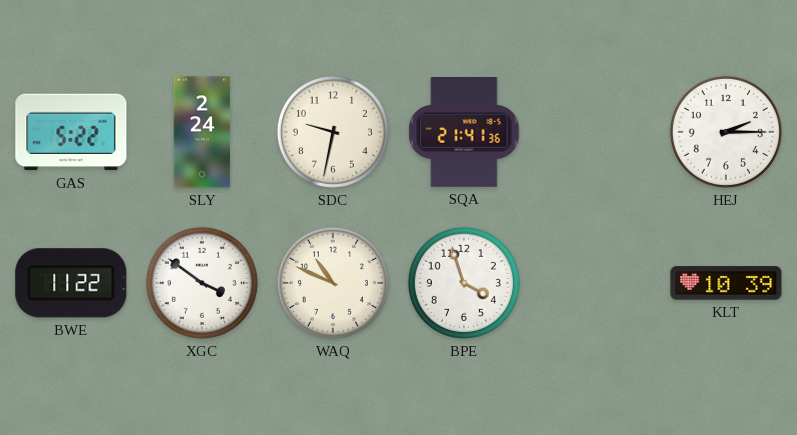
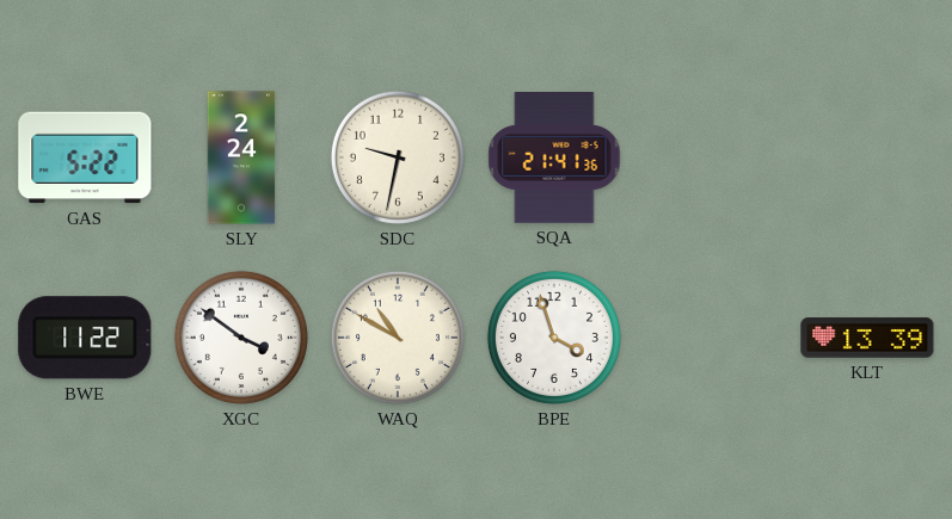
HEJ: 2:15 -> none
WAQ: 10:49 -> 10:50
KLT: 10:39 -> 13:39
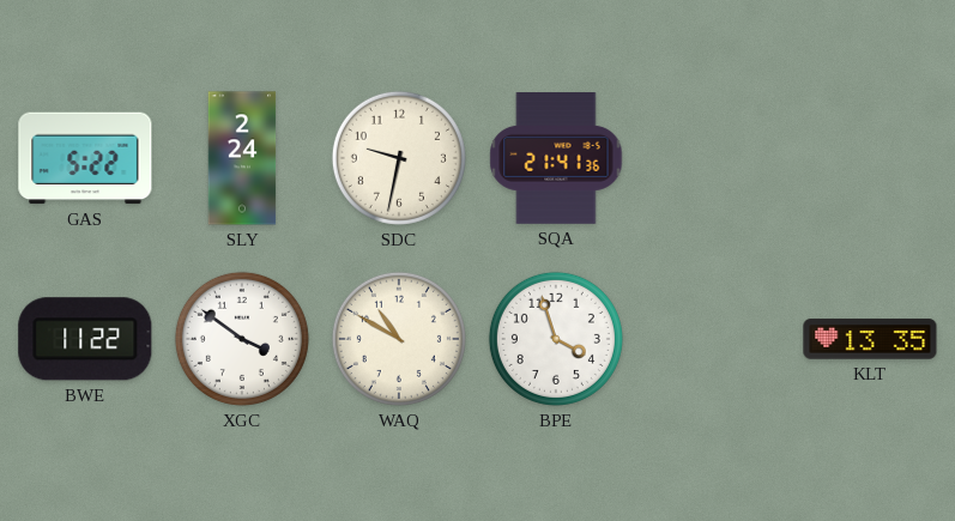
KLT: 13:39 -> 13:35
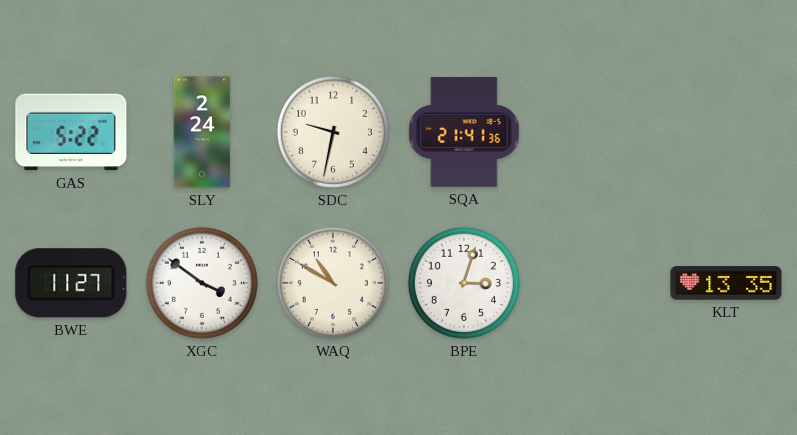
BWE: 11:22 -> 11:27
BPE: 3:57 -> 3:03
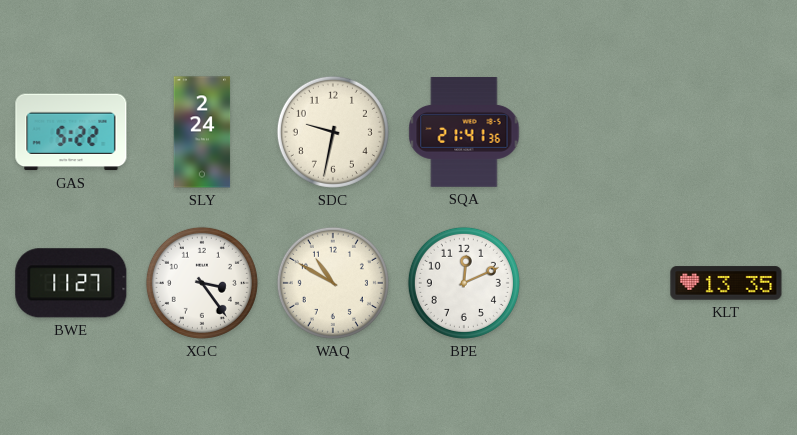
XGC: 3:51 -> 3:24
BPE: 3:03 -> 12:11
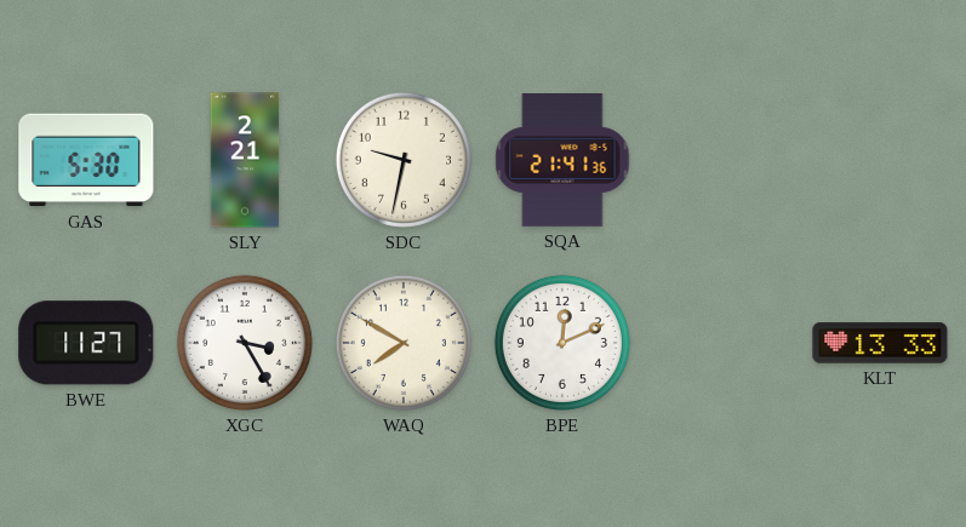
GAS: 5:22 -> 5:30
SLY: 2:24 -> 2:21
XGC: 3:24 -> 3:25
WAQ: 10:50 -> 7:50
KLT: 13:35 -> 13:33
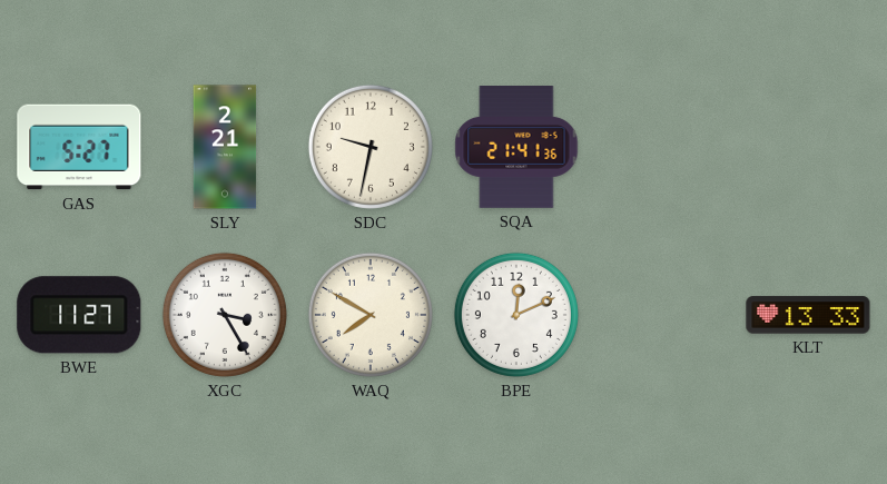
GAS: 5:30 -> 5:27
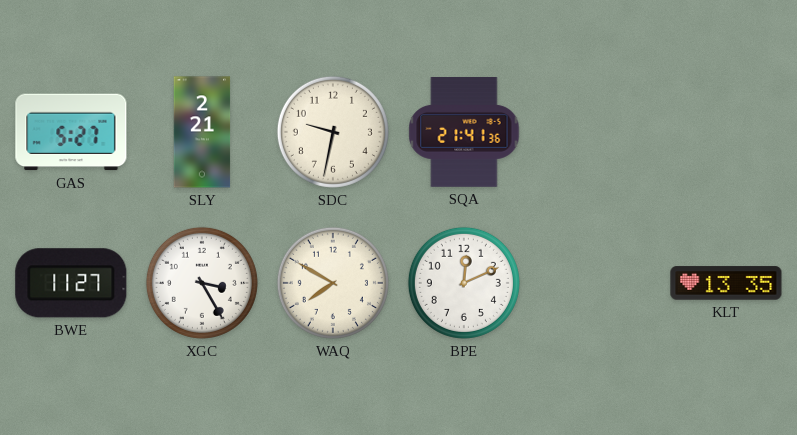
KLT: 13:33 -> 13:35
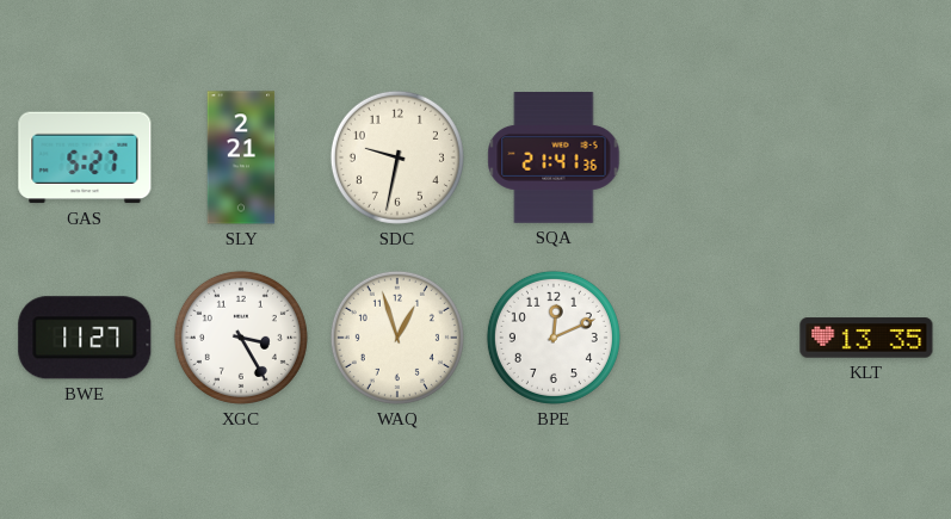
WAQ: 7:50 -> 12:57
